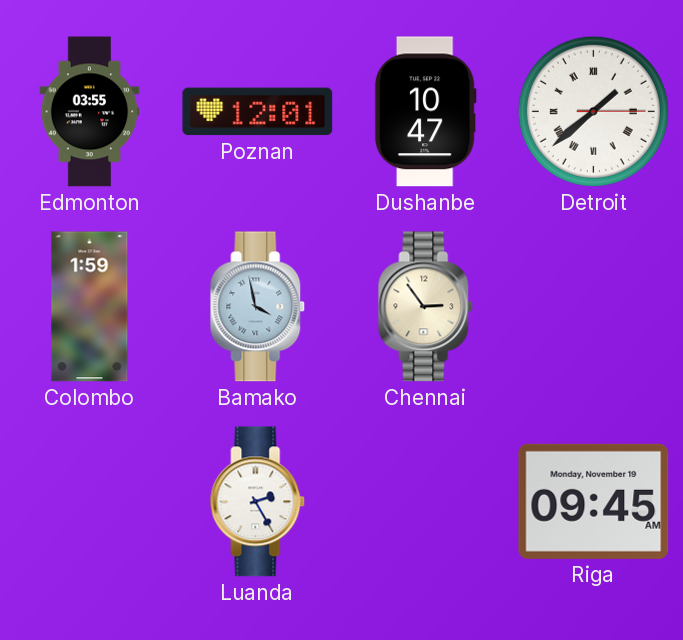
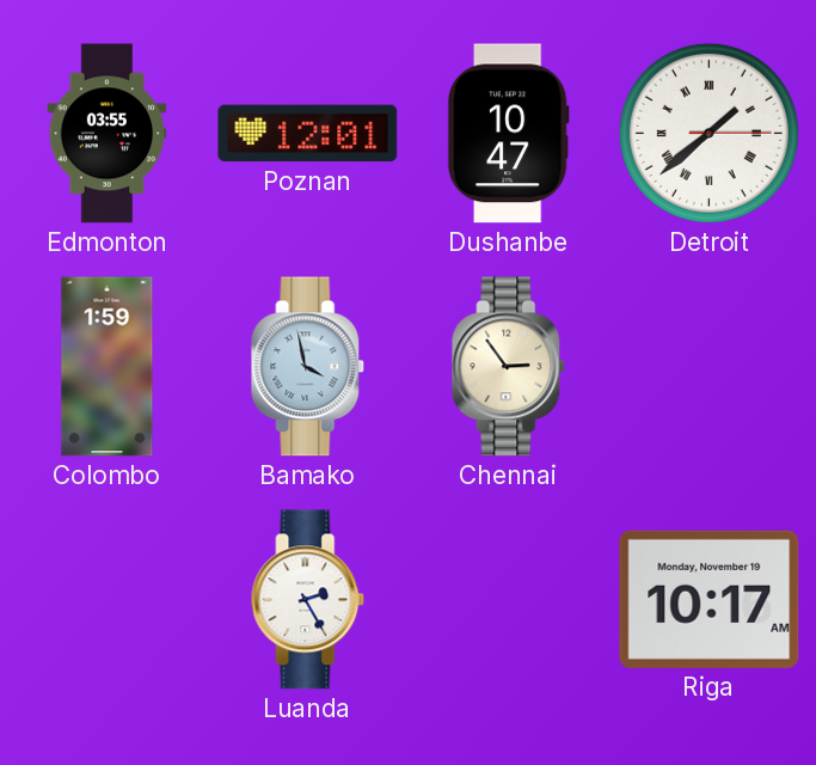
Riga: 09:45 -> 10:17
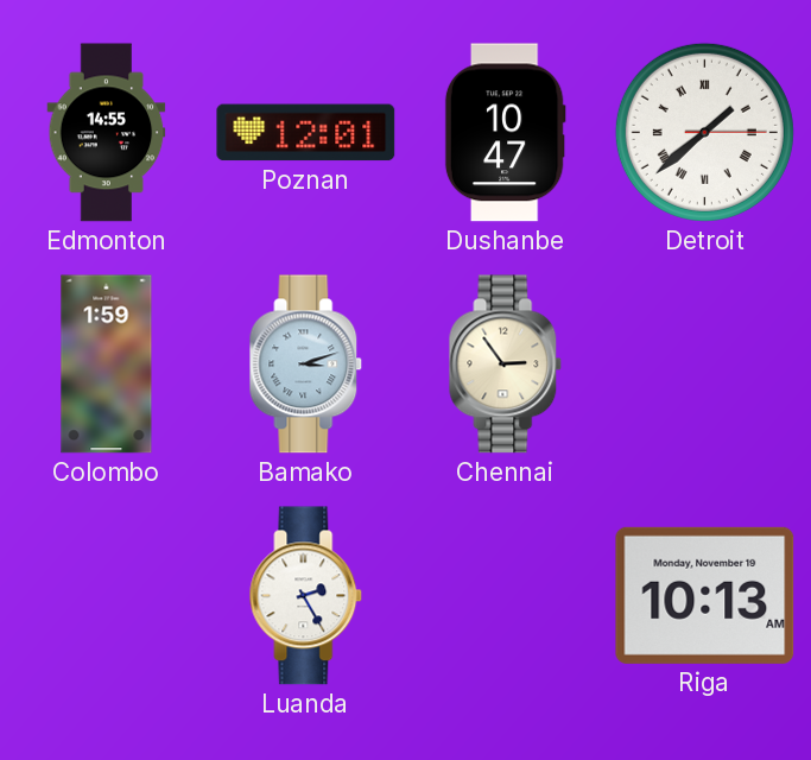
Edmonton: 03:55 -> 14:55
Bamako: 3:58 -> 3:12
Riga: 10:17 -> 10:13
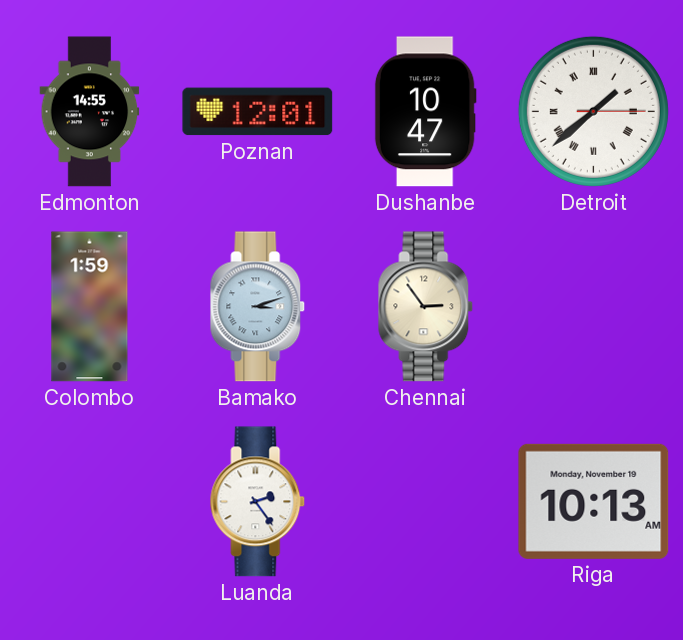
Luanda: 2:25 -> 2:24
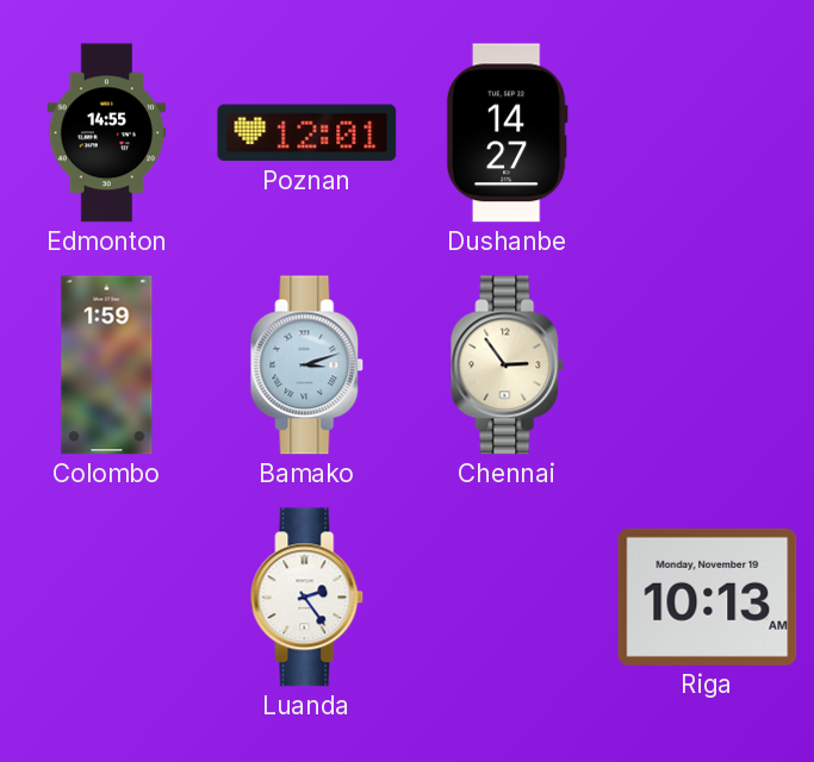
Dushanbe: 10:47 -> 14:27
Detroit: 1:38 -> none
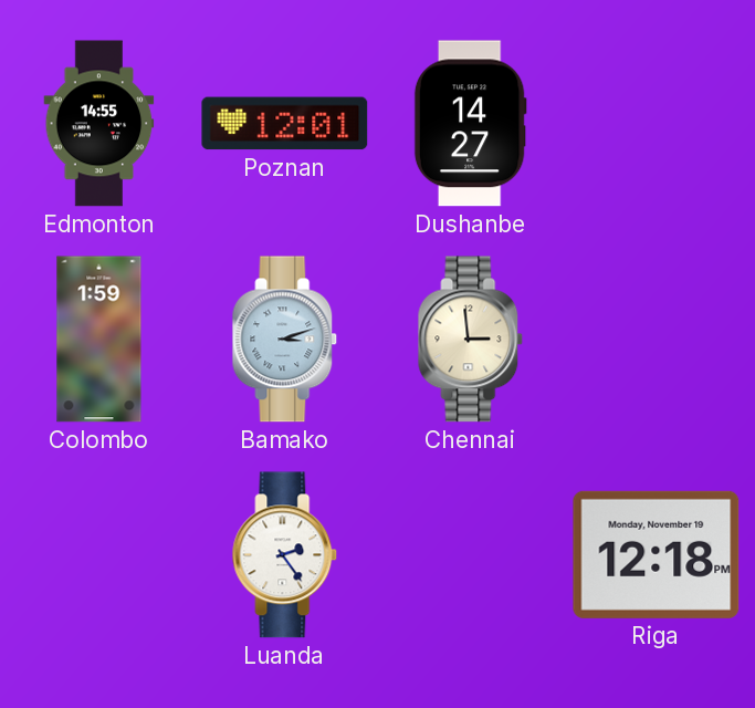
Chennai: 2:54 -> 2:59
Riga: 10:13 -> 12:18
